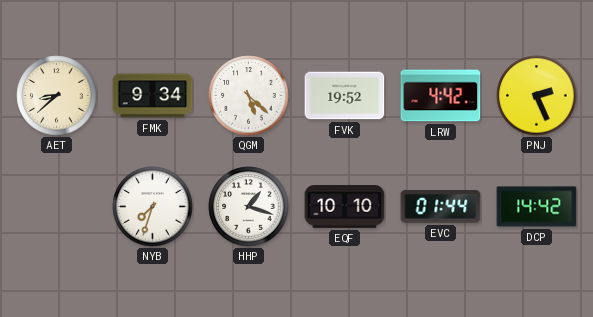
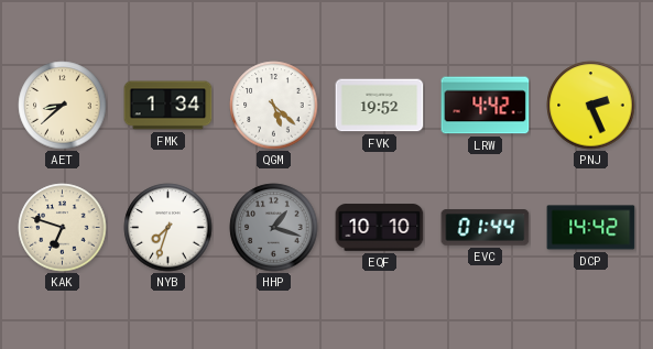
FMK: 9:34 -> 1:34
KAK: none -> 6:48
HHP dial: white -> grey
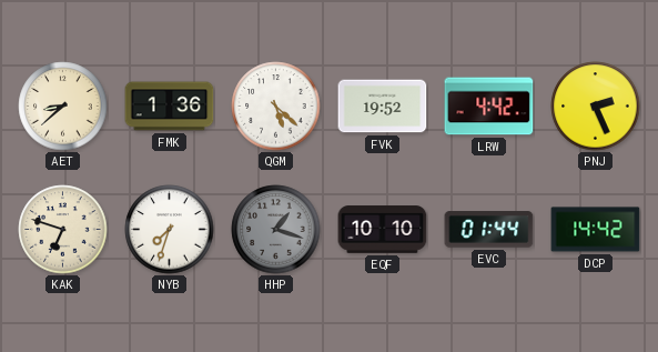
FMK: 1:34 -> 1:36
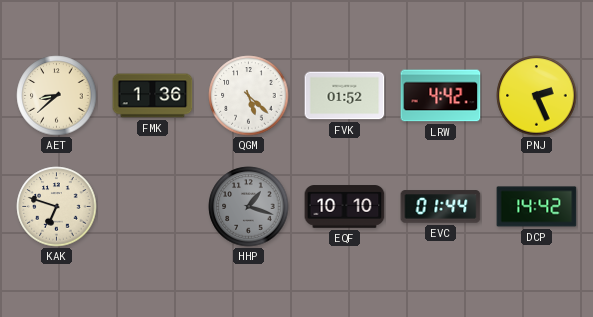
FVK: 19:52 -> 01:52
NYB: 7:33 -> none
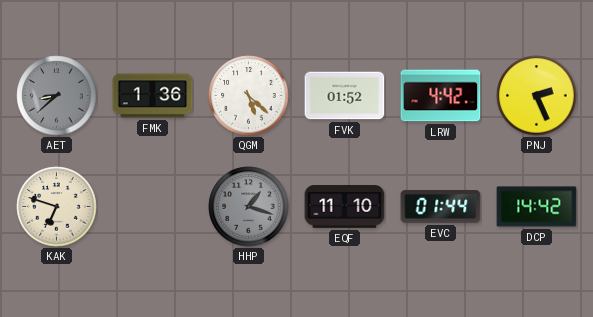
AET dial: cream -> grey
EQF: 10:10 -> 11:10
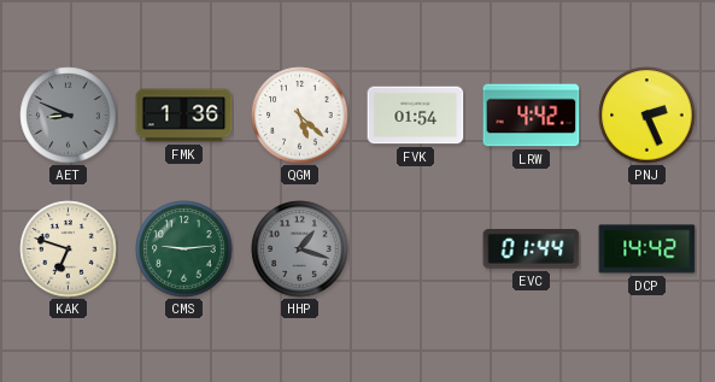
AET: 8:38 -> 8:49
FVK: 01:52 -> 01:54
CMS: none -> 9:14
EQF: 11:10 -> none
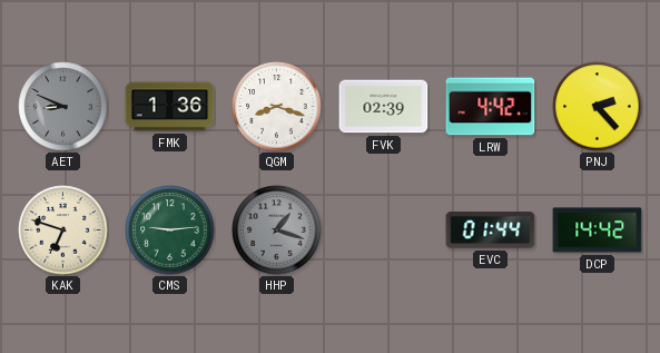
QGM: 5:22 -> 8:18
FVK: 01:54 -> 02:39
PNJ: 2:26 -> 2:23
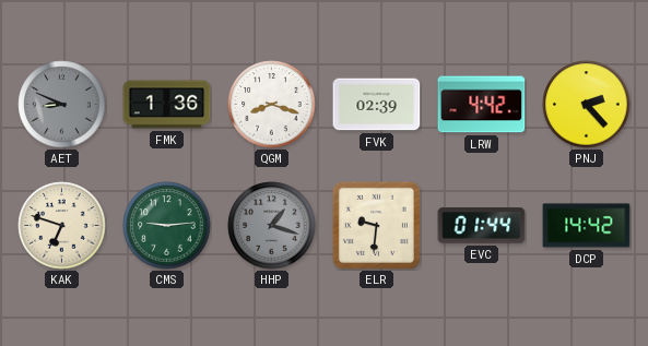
ELR: none -> 9:31
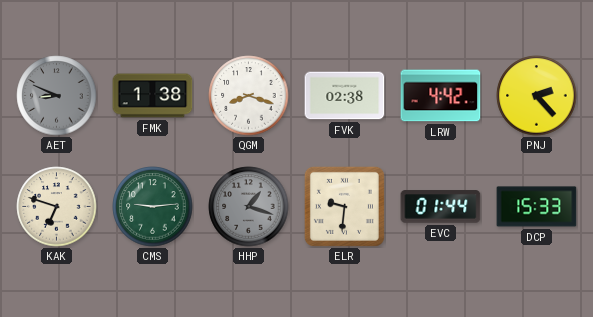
FMK: 1:36 -> 1:38
FVK: 02:39 -> 02:38
DCP: 14:42 -> 15:33
